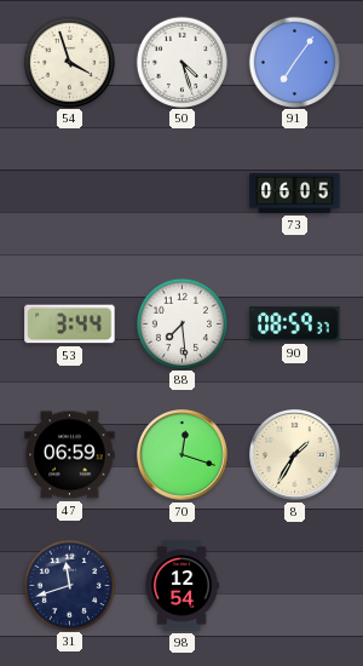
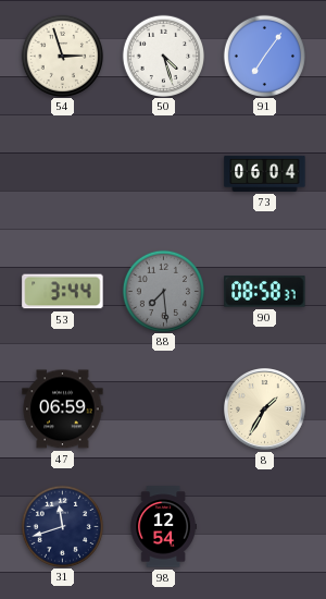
54: 3:57 -> 2:57
73: 06:05 -> 06:04
88 dial: white -> grey
90: 08:59 -> 08:58
70: 12:18 -> none
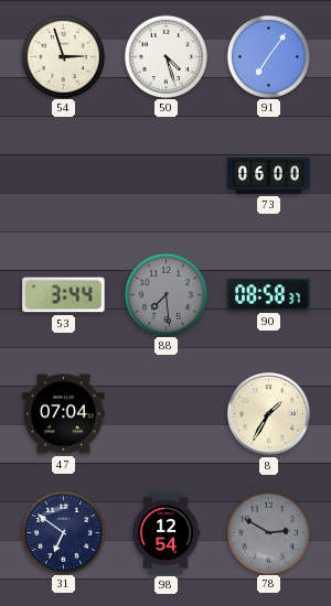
73: 06:04 -> 06:00
47: 06:59 -> 07:04
31: 11:42 -> 6:51
78: none -> 2:50
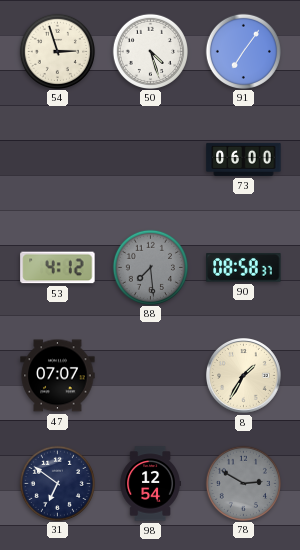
53: 3:44 -> 4:12
47: 07:04 -> 07:07
